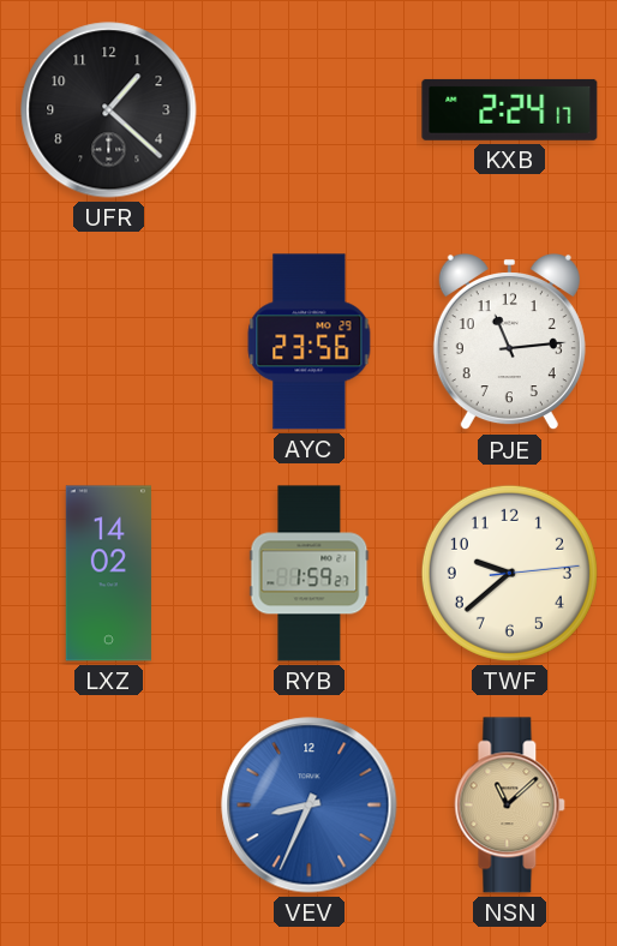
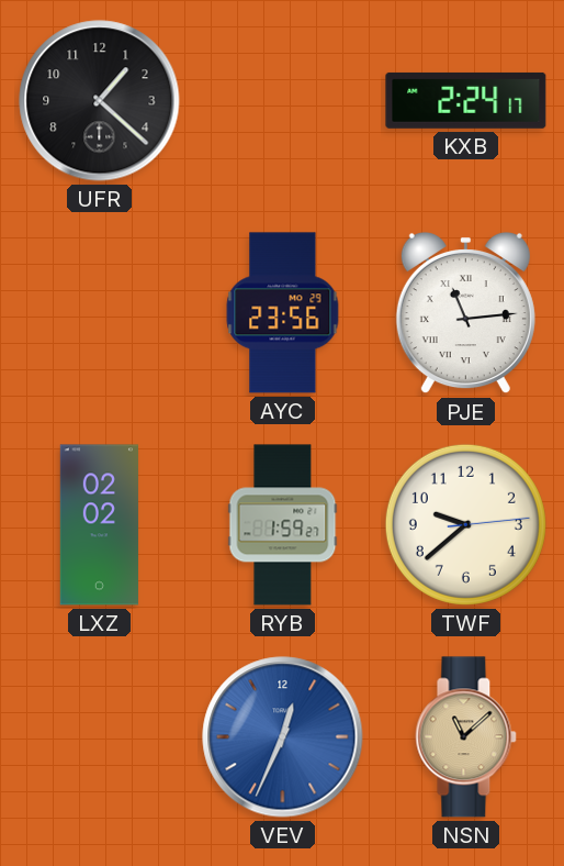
PJE numerals: Arabic -> Roman
LXZ: 14:02 -> 02:02
VEV: 8:34 -> 12:34
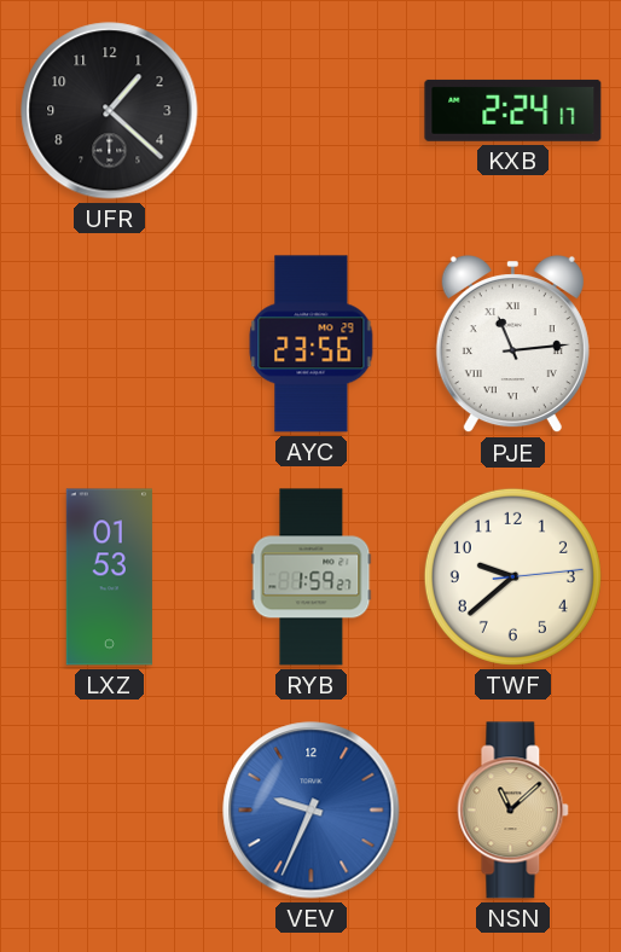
LXZ: 02:02 -> 01:53
VEV: 12:34 -> 9:34
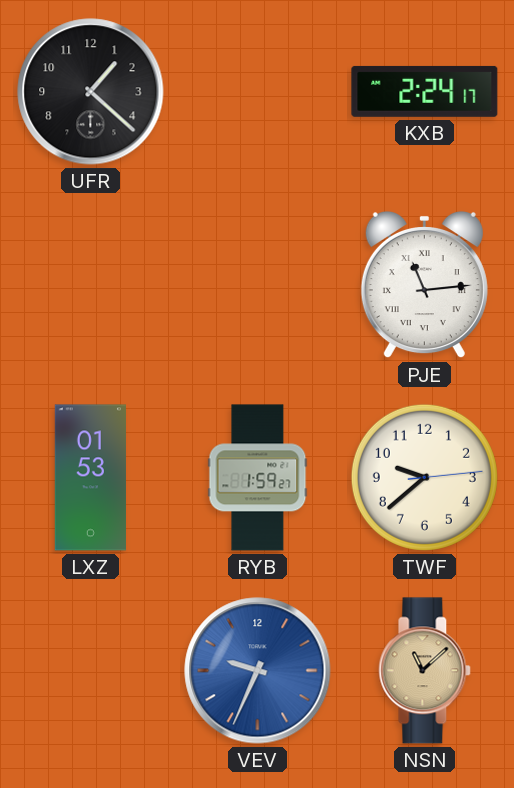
AYC: 23:56 -> none
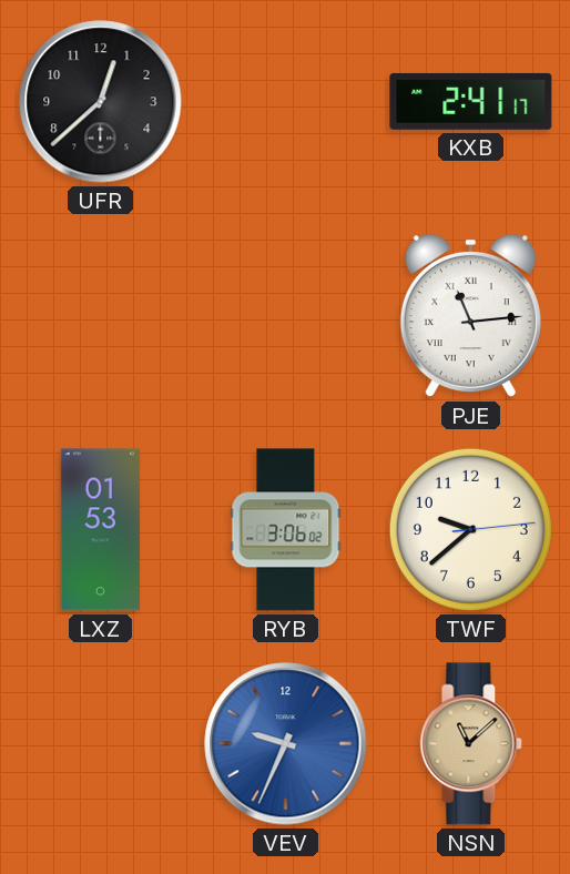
UFR: 1:22 -> 12:38
KXB: 2:24 -> 2:41
RYB: 1:59 -> 3:06
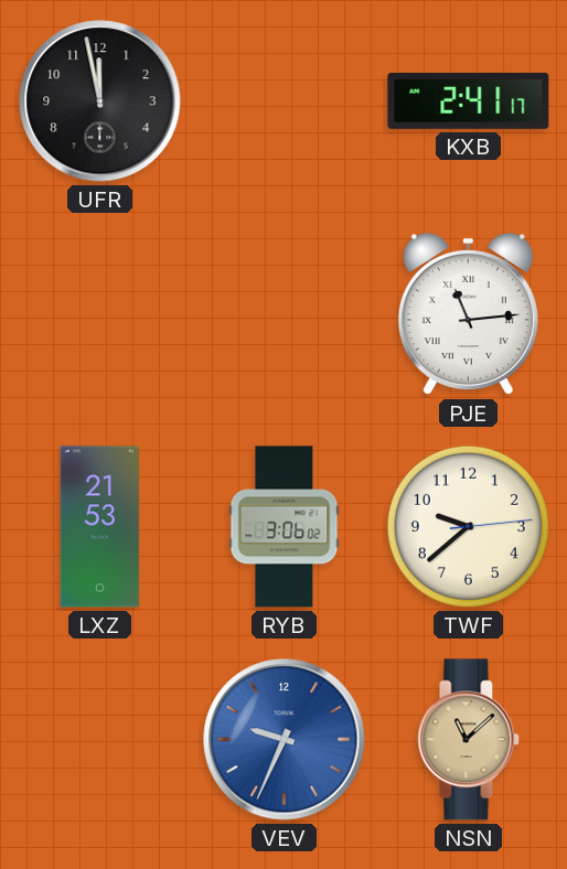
UFR: 12:38 -> 11:58
LXZ: 01:53 -> 21:53
